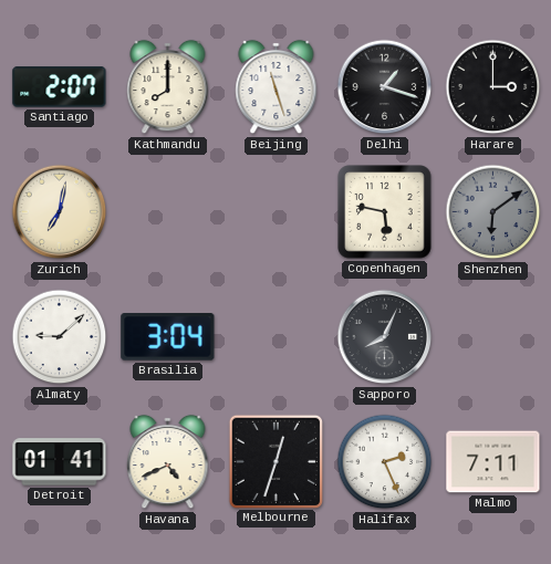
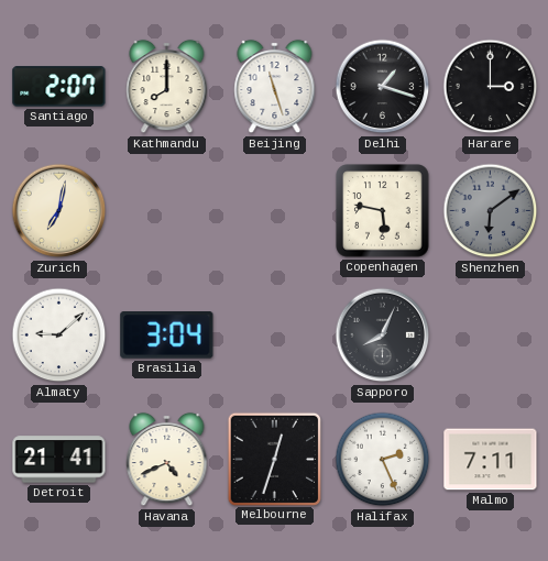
Detroit: 01:41 -> 21:41
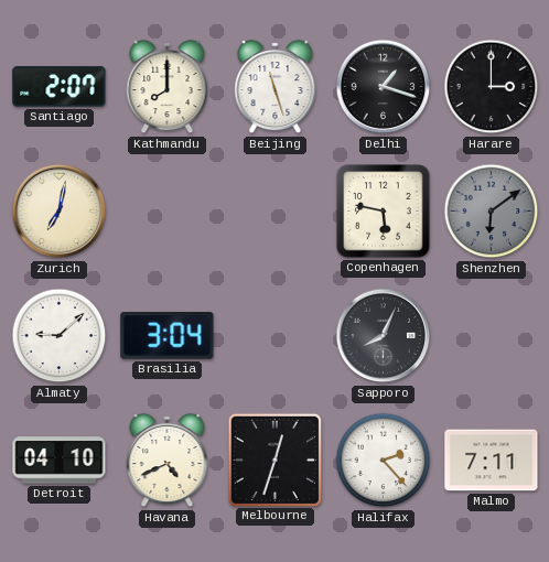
Detroit: 21:41 -> 04:10
Halifax: 2:26 -> 2:23
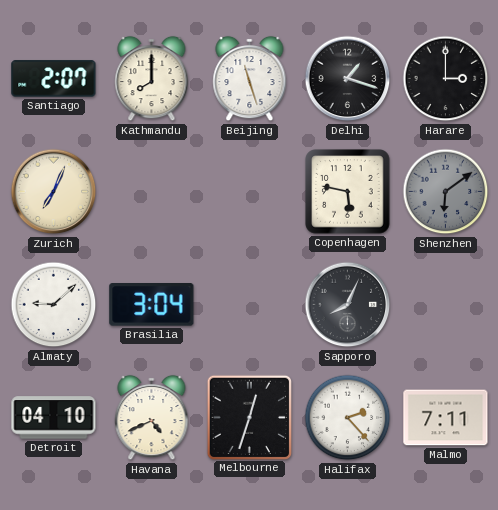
Zurich: 7:02 -> 7:04
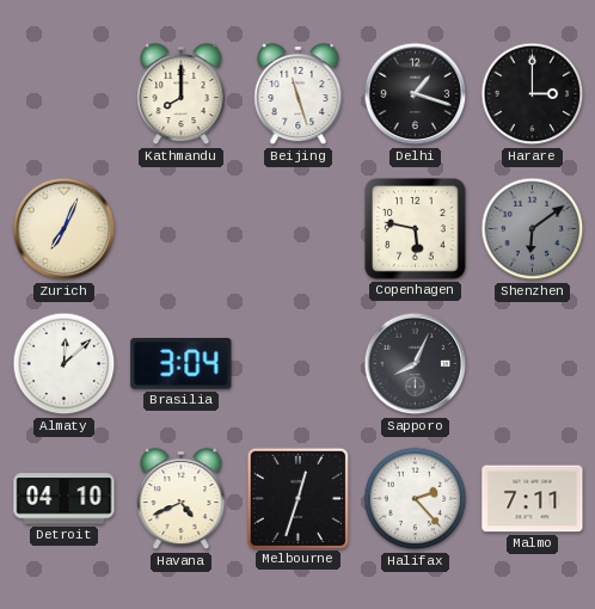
Santiago: 2:07 -> none
Almaty: 9:08 -> 12:08
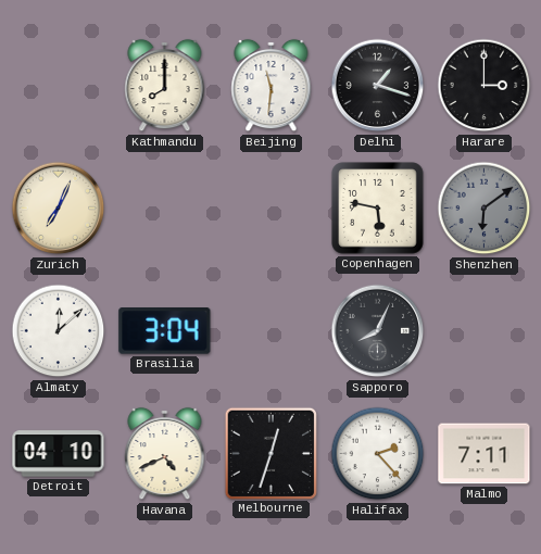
Beijing: 11:27 -> 11:31
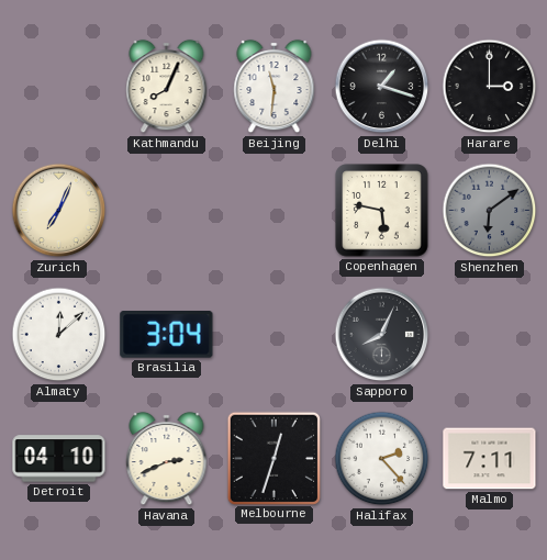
Kathmandu: 8:00 -> 8:04
Havana: 4:41 -> 2:41
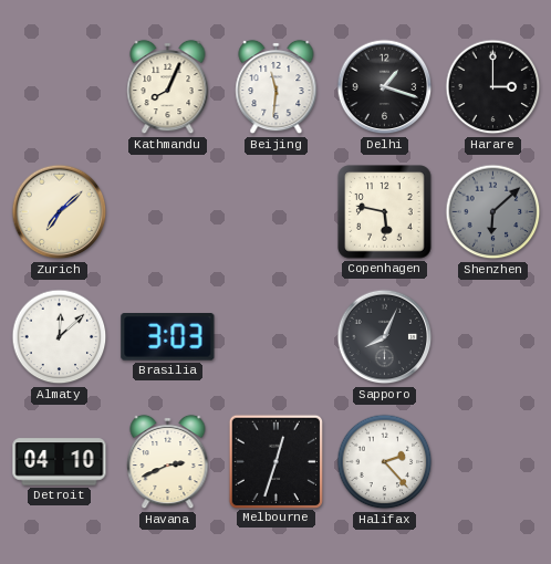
Zurich: 7:04 -> 7:08
Shenzhen: 6:09 -> 6:08
Brasilia: 3:04 -> 3:03
Malmo: 7:11 -> none
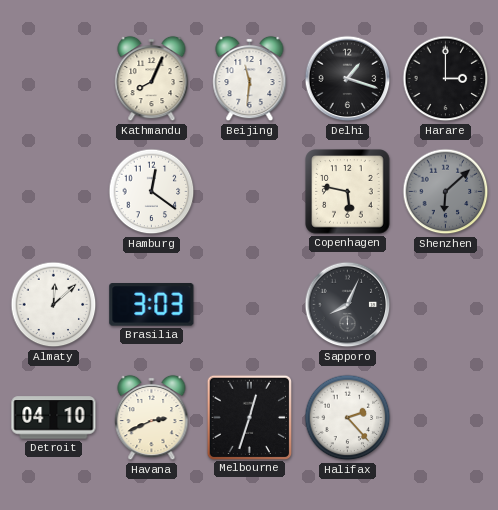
Zurich: 7:08 -> none
Hamburg: none -> 12:21
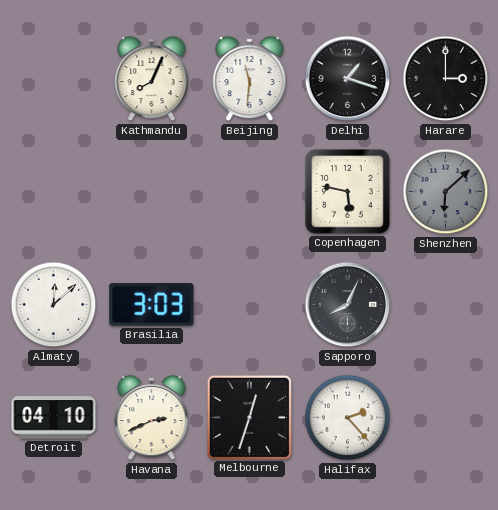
Hamburg: 12:21 -> none
